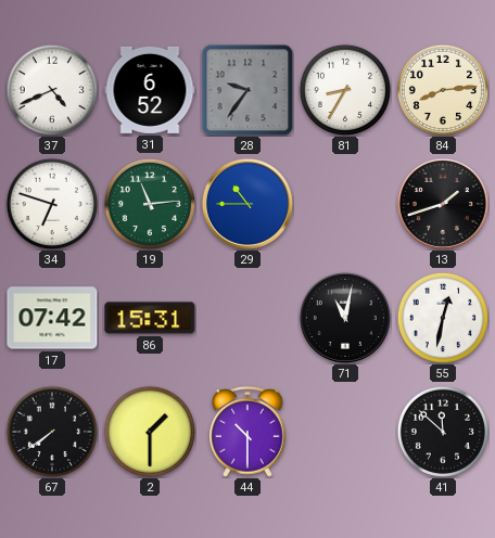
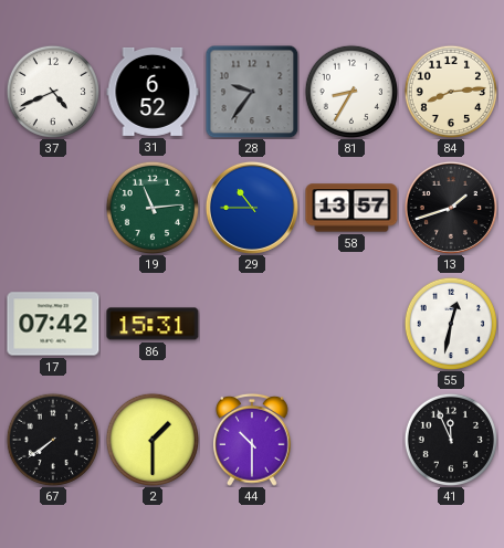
34: 6:48 -> none
58: none -> 13:57
71: 11:02 -> none
41: 11:52 -> 11:56
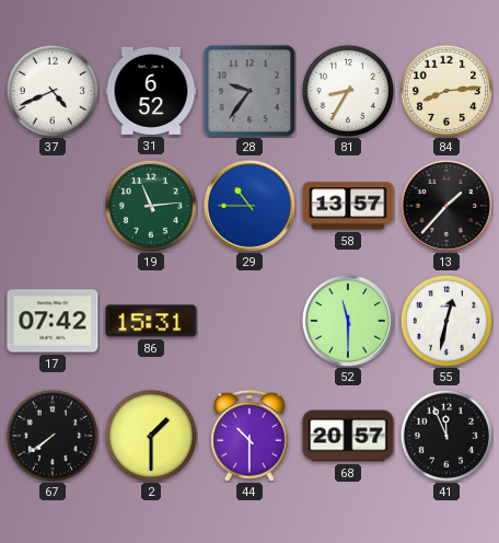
13: 1:42 -> 1:37
52: none -> 11:30
68: none -> 20:57
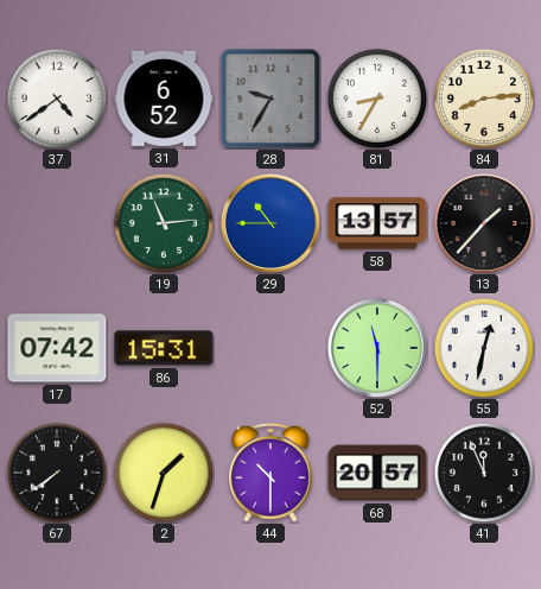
37: 4:41 -> 4:39
28: 9:36 -> 9:35
2: 1:30 -> 1:33
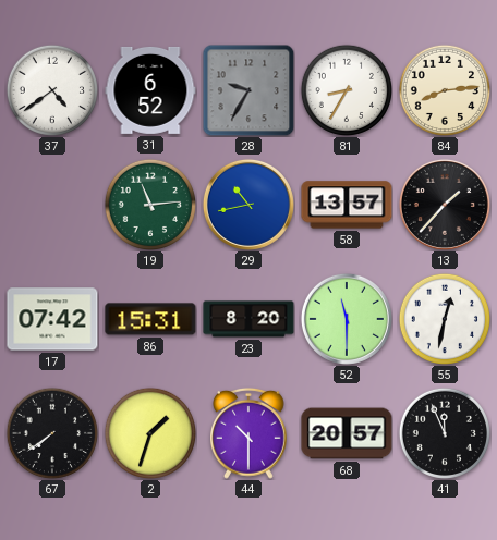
29: 10:45 -> 10:43
23: none -> 8:20
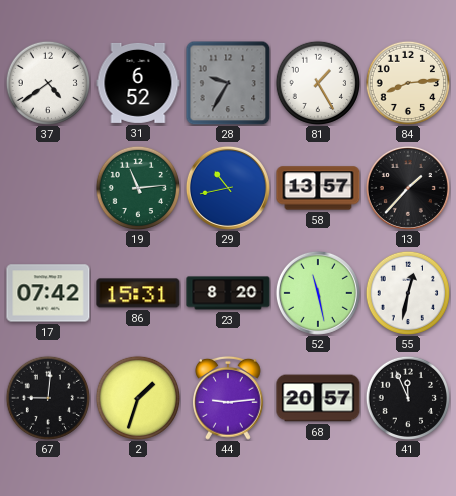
81: 8:35 -> 1:25
52: 11:30 -> 11:28
67: 7:39 -> 9:01
44: 10:30 -> 9:14
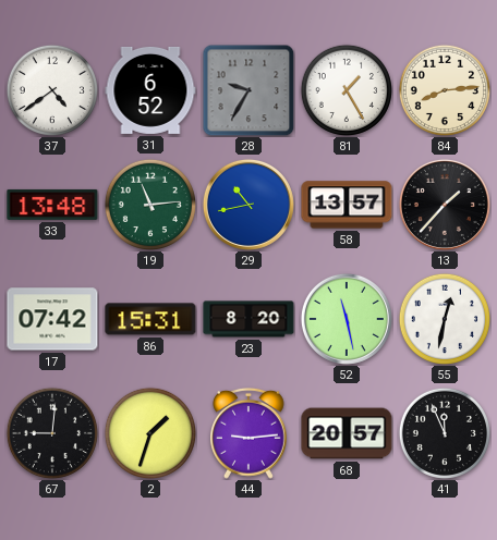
33: none -> 13:48
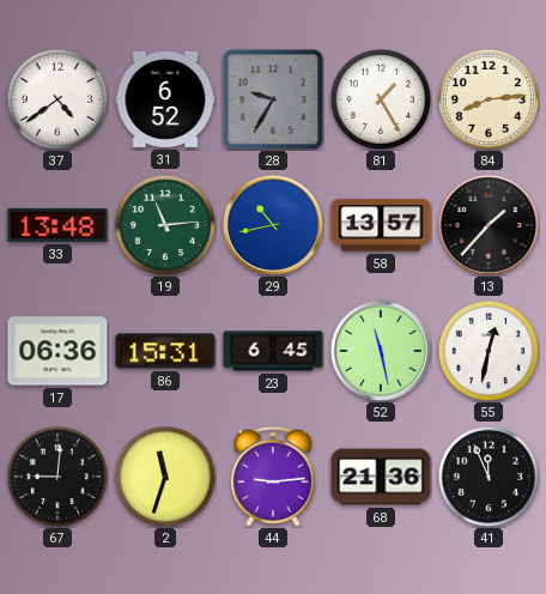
17: 07:42 -> 06:36
23: 8:20 -> 6:45
2: 1:33 -> 11:33
68: 20:57 -> 21:36
